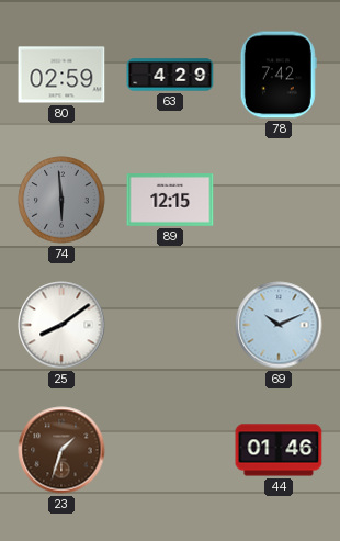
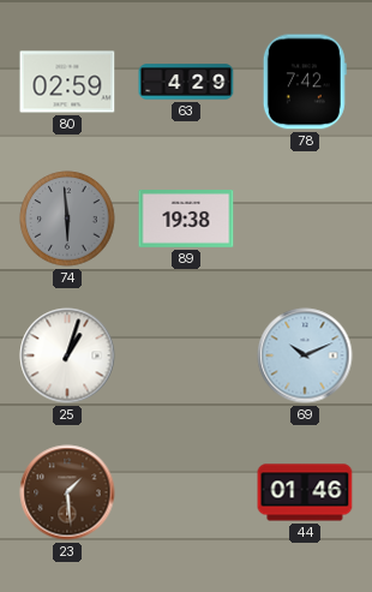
89: 12:15 -> 19:38
25: 8:09 -> 1:03
23: 1:33 -> 1:29
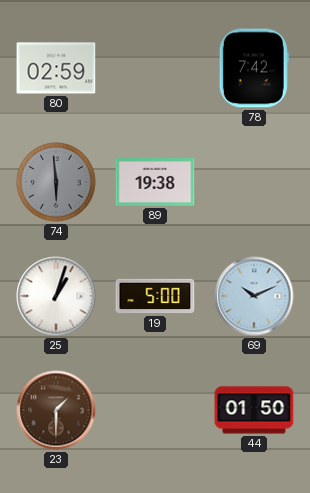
63: 4:29 -> none
19: none -> 5:00
23: 1:29 -> 1:30
44: 01:46 -> 01:50
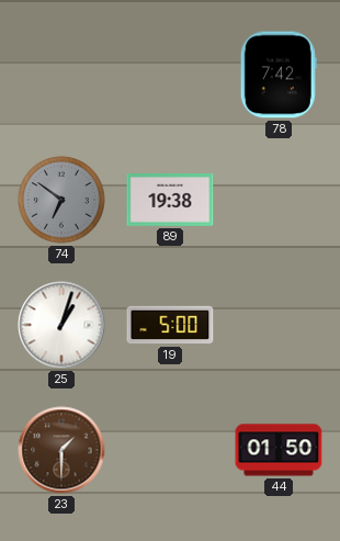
80: 02:59 -> none
74: 5:59 -> 6:51
69: 10:11 -> none
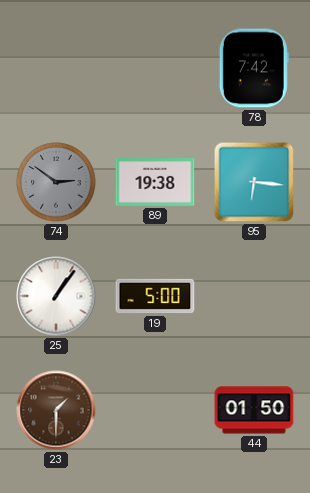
74: 6:51 -> 2:51
95: none -> 6:16
25: 1:03 -> 1:06
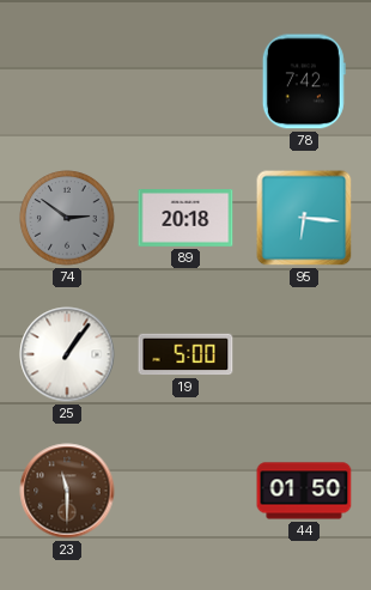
89: 19:38 -> 20:18
23: 1:30 -> 11:30
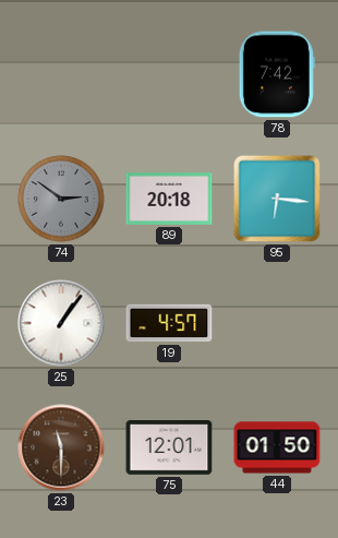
19: 5:00 -> 4:57
75: none -> 12:01
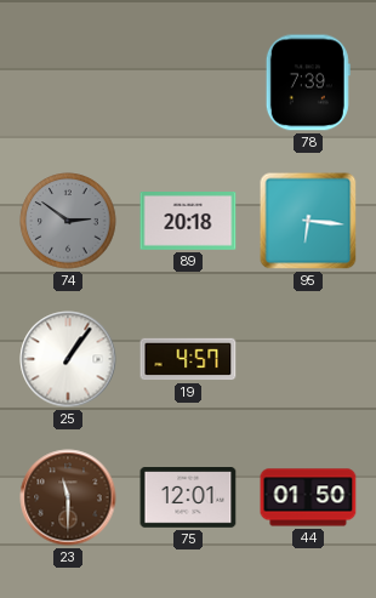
78: 7:42 -> 7:39
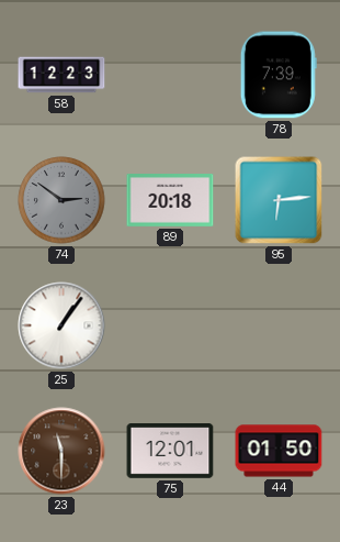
58: none -> 12:23
95: 6:16 -> 6:14
19: 4:57 -> none
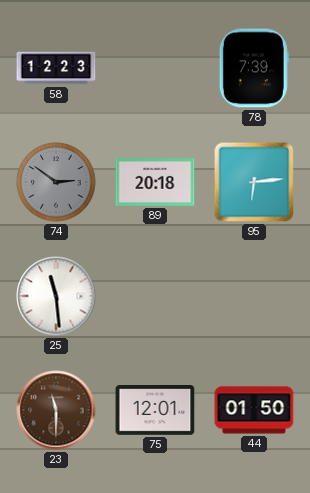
25: 1:06 -> 11:29
